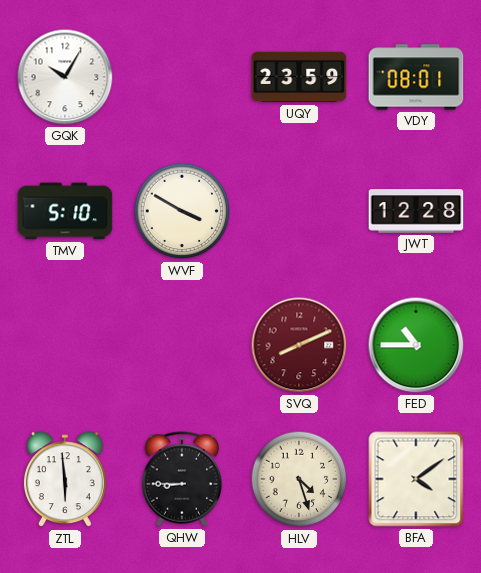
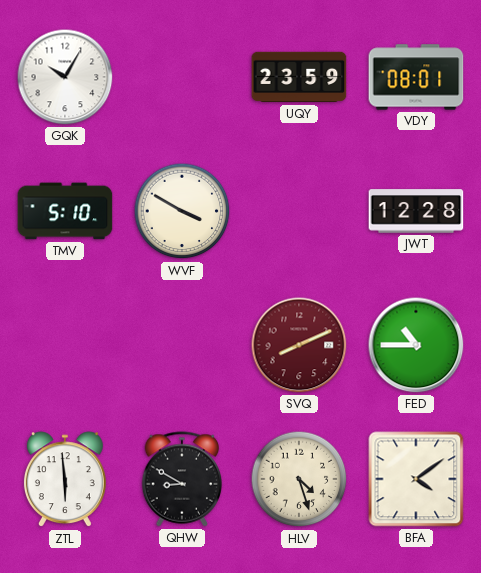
QHW: 8:45 -> 8:50
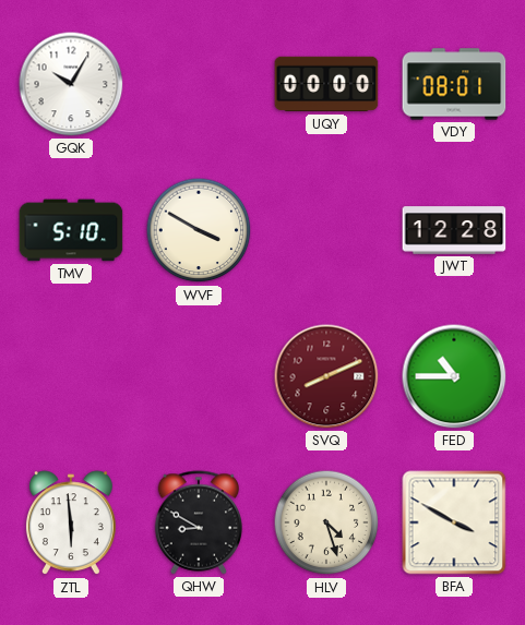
UQY: 23:59 -> 00:00
BFA: 4:09 -> 3:50
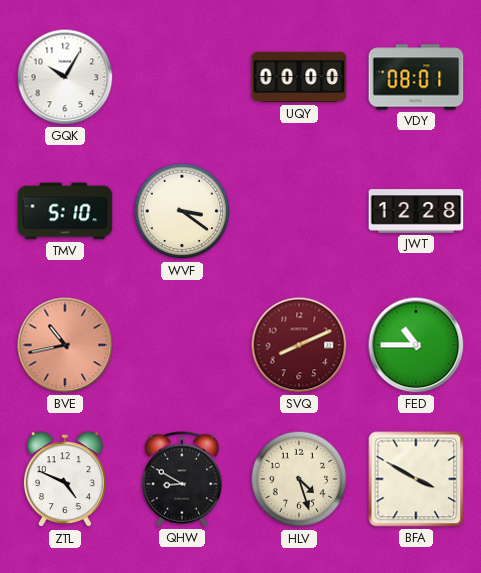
WVF: 3:50 -> 3:21
BVE: none -> 10:43
ZTL: 5:59 -> 4:49
